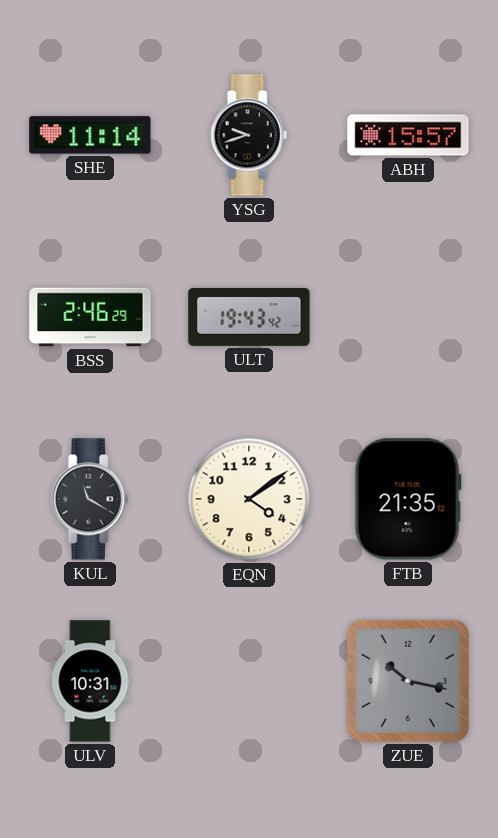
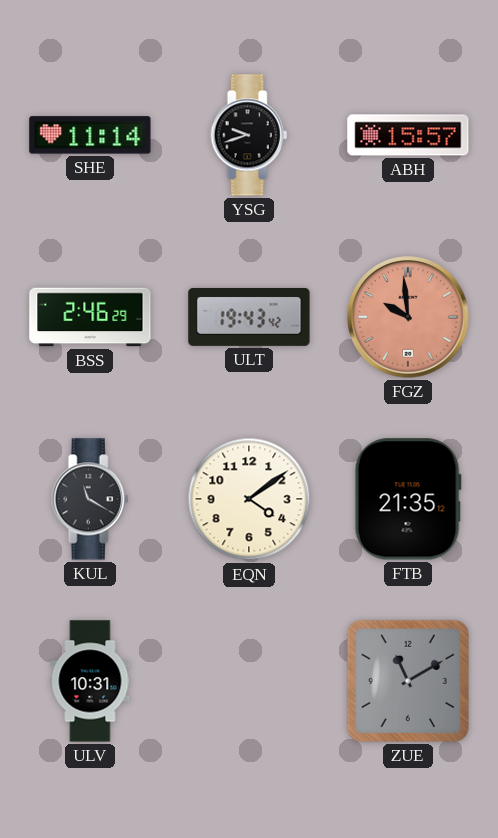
FGZ: none -> 9:59
ZUE: 10:17 -> 11:10
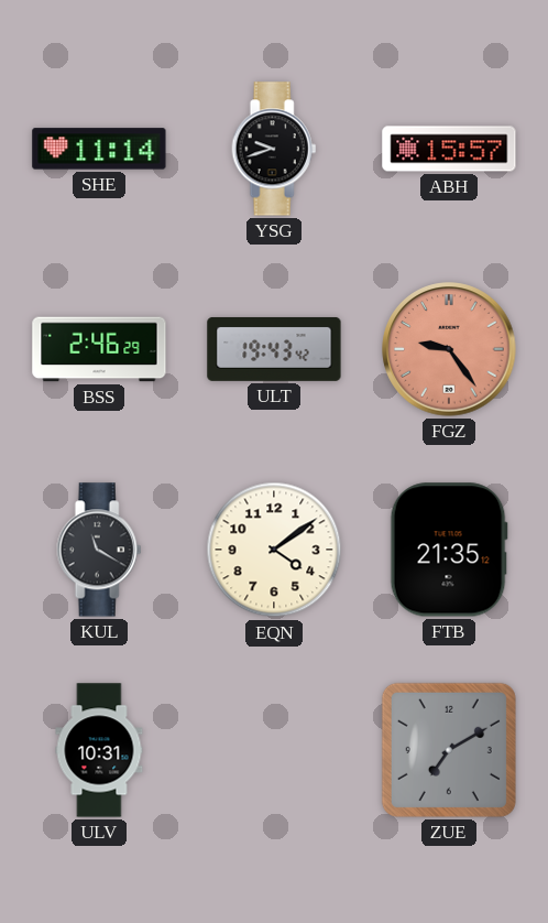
FGZ: 9:59 -> 9:24
ZUE: 11:10 -> 7:10
